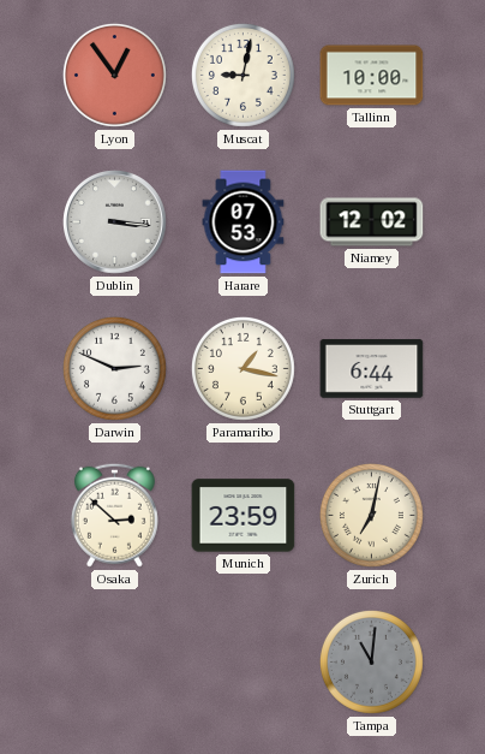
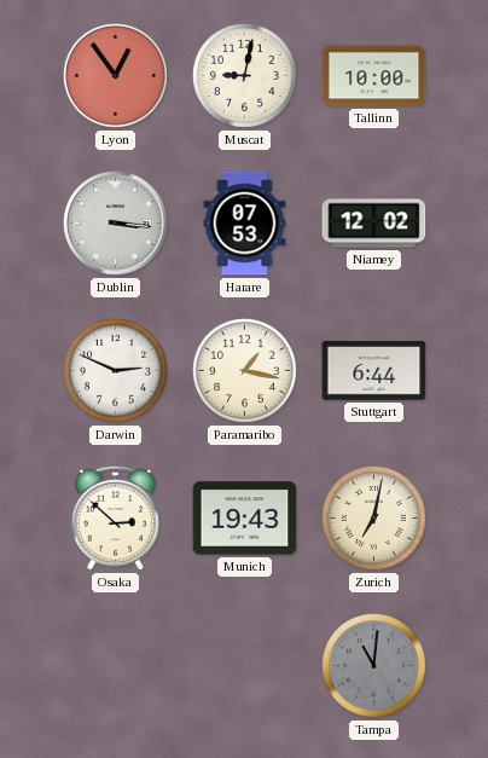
Munich: 23:59 -> 19:43
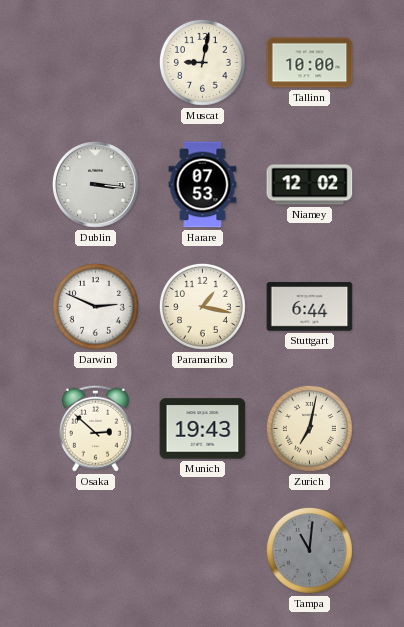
Lyon: 12:54 -> none
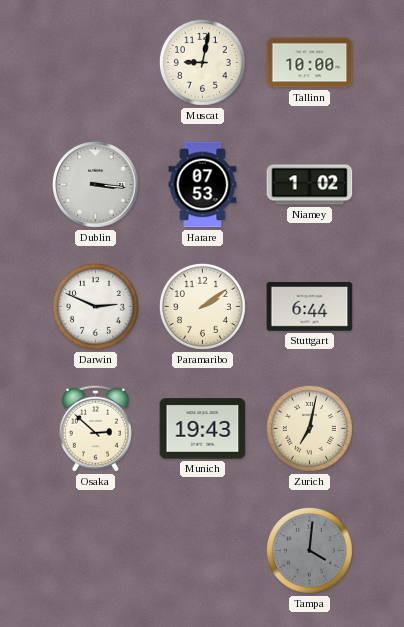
Niamey: 12:02 -> 1:02
Paramaribo: 1:17 -> 2:09
Tampa: 11:01 -> 4:01
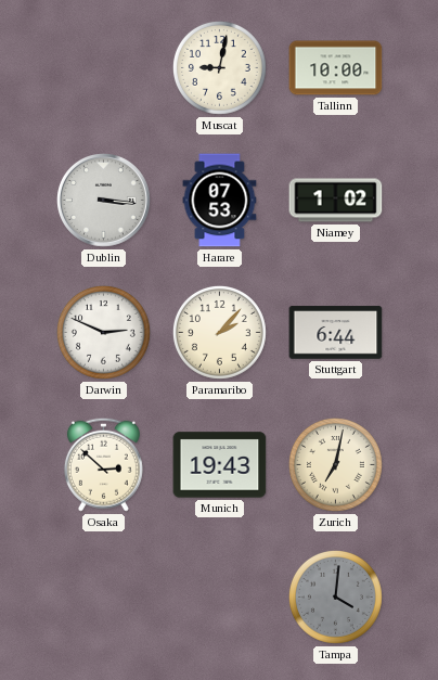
Paramaribo: 2:09 -> 2:07
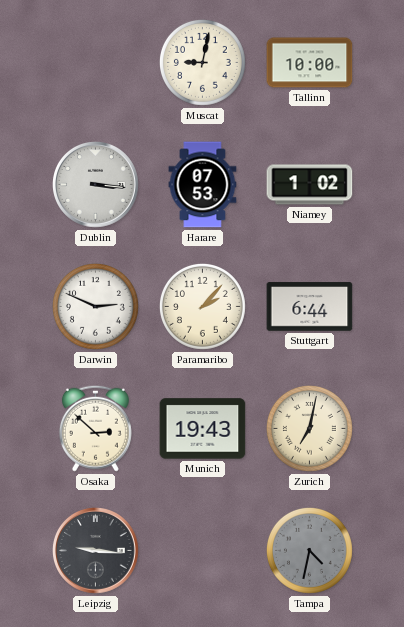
Leipzig: none -> 9:16
Tampa: 4:01 -> 4:32
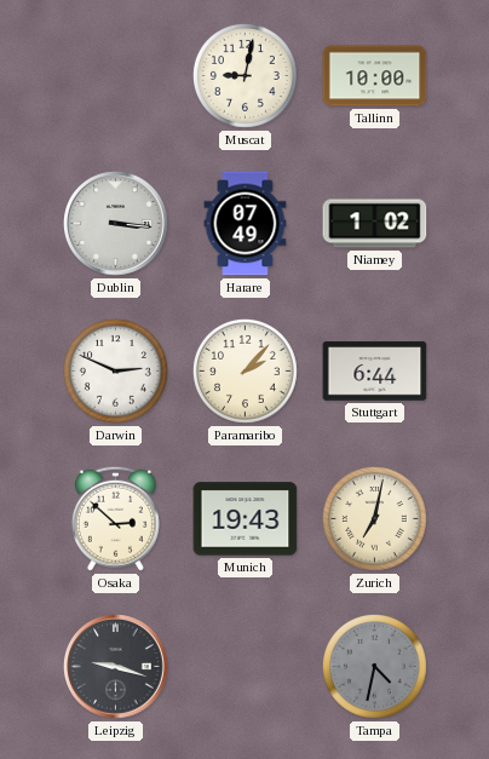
Harare: 07:53 -> 07:49
Leipzig: 9:16 -> 9:18
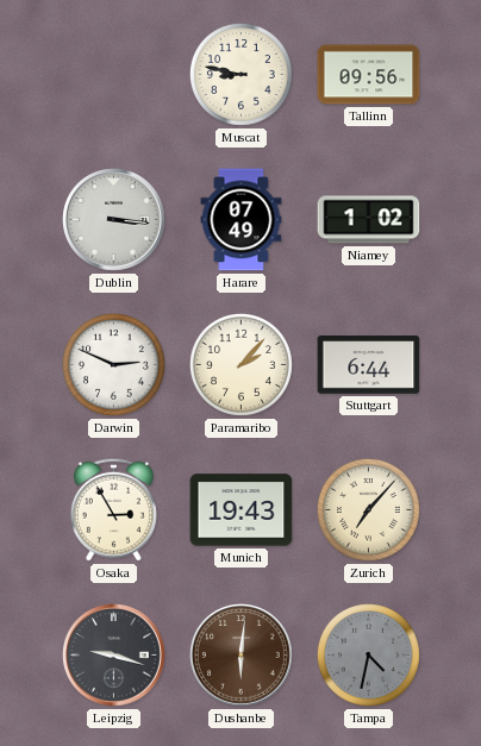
Muscat: 9:02 -> 8:47
Tallinn: 10:00 -> 09:56
Osaka: 2:52 -> 2:55
Zurich: 7:02 -> 7:07
Dushanbe: none -> 6:01
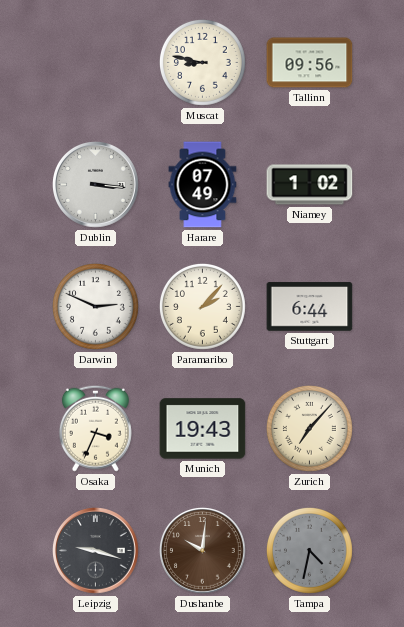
Osaka: 2:55 -> 3:34
Dushanbe: 6:01 -> 10:01
